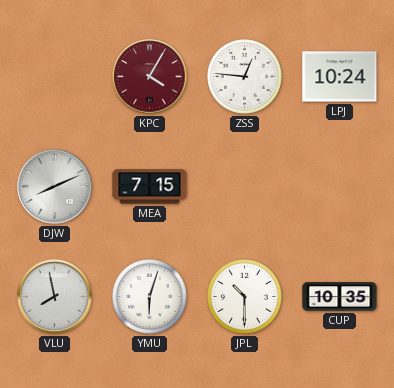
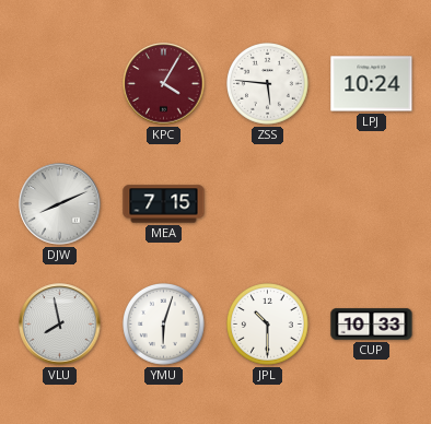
ZSS: 12:46 -> 5:46
CUP: 10:35 -> 10:33
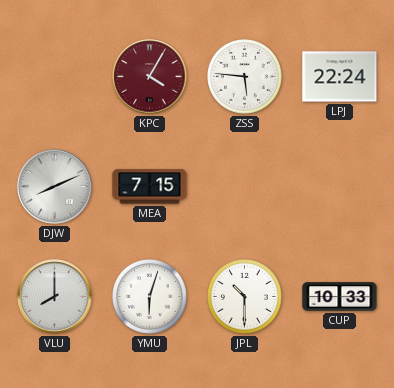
LPJ: 10:24 -> 22:24
VLU: 7:58 -> 8:00
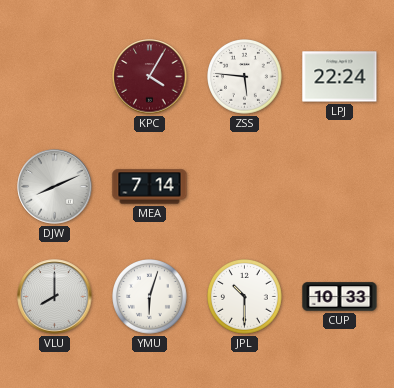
MEA: 7:15 -> 7:14
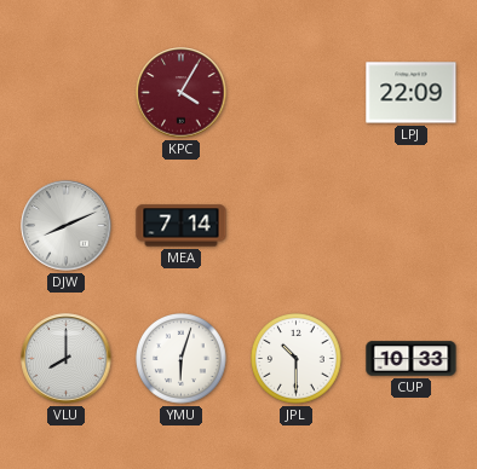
ZSS: 5:46 -> none
LPJ: 22:24 -> 22:09
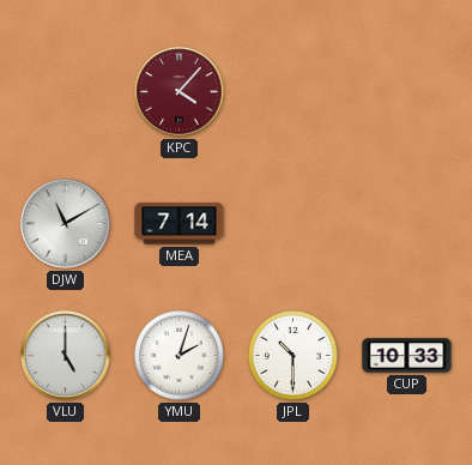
KPC: 4:05 -> 4:07
LPJ: 22:09 -> none
DJW: 8:11 -> 11:10
VLU: 8:00 -> 5:00
YMU: 6:03 -> 2:03
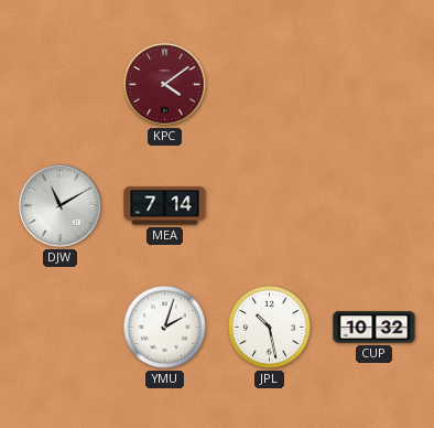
KPC: 4:07 -> 4:09
VLU: 5:00 -> none
JPL: 10:30 -> 10:28
CUP: 10:33 -> 10:32
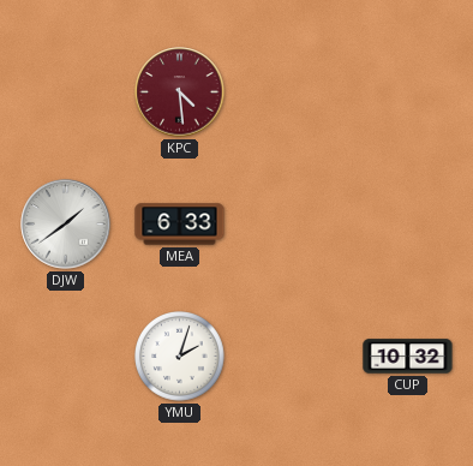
KPC: 4:09 -> 4:29
DJW: 11:10 -> 1:39
MEA: 7:14 -> 6:33
JPL: 10:28 -> none
